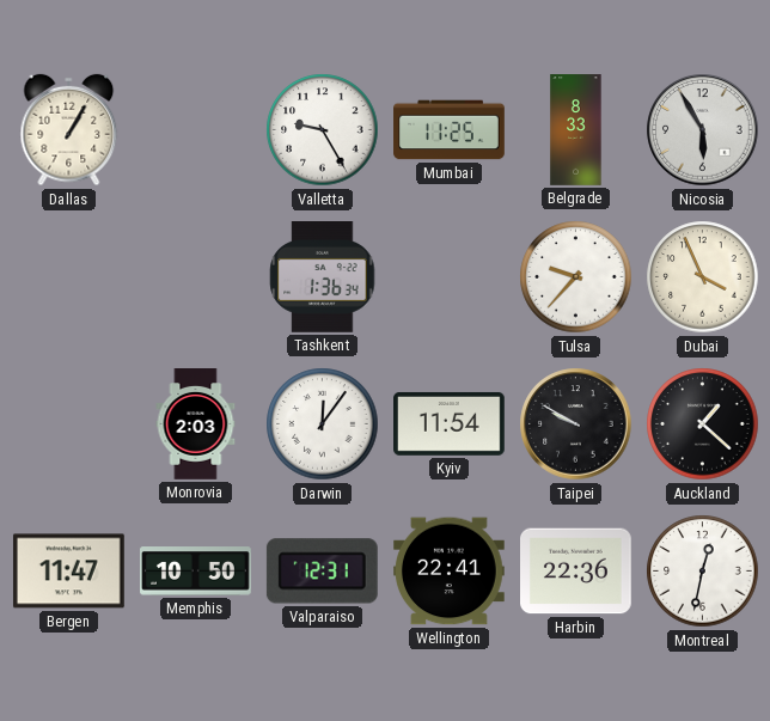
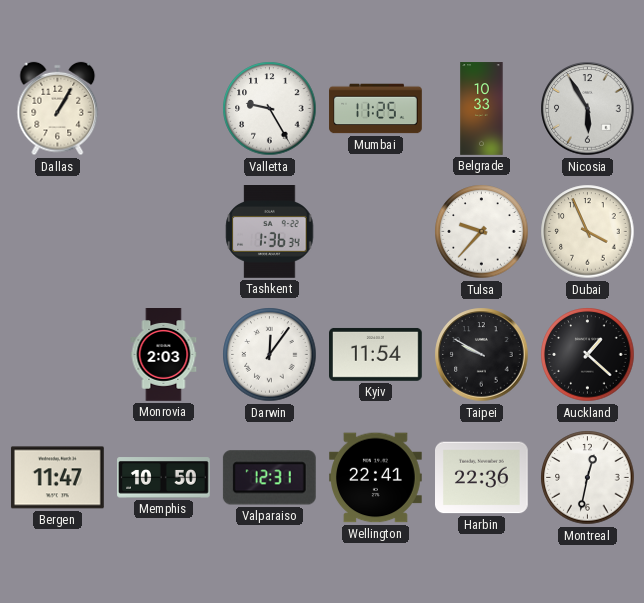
Belgrade: 8:33 -> 10:33
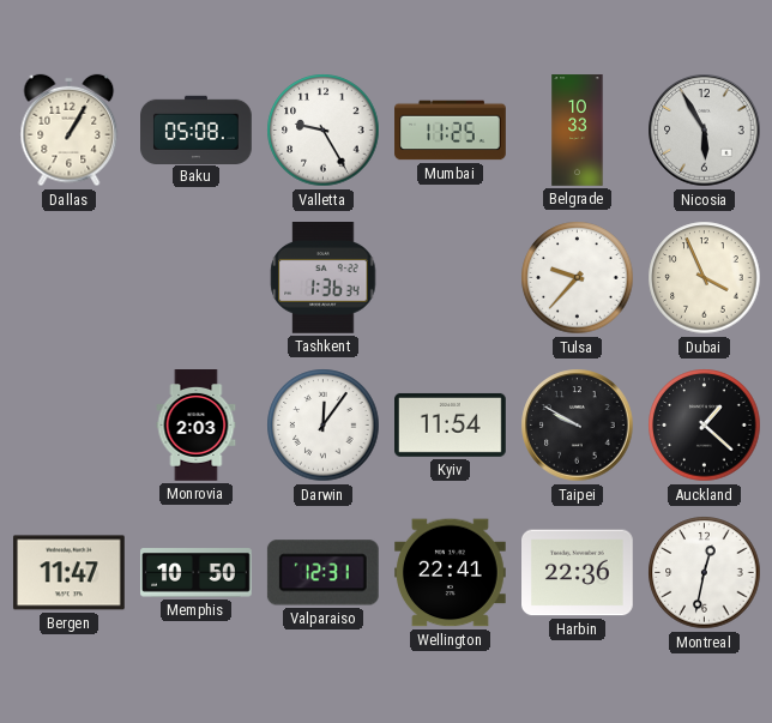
Baku: none -> 05:08
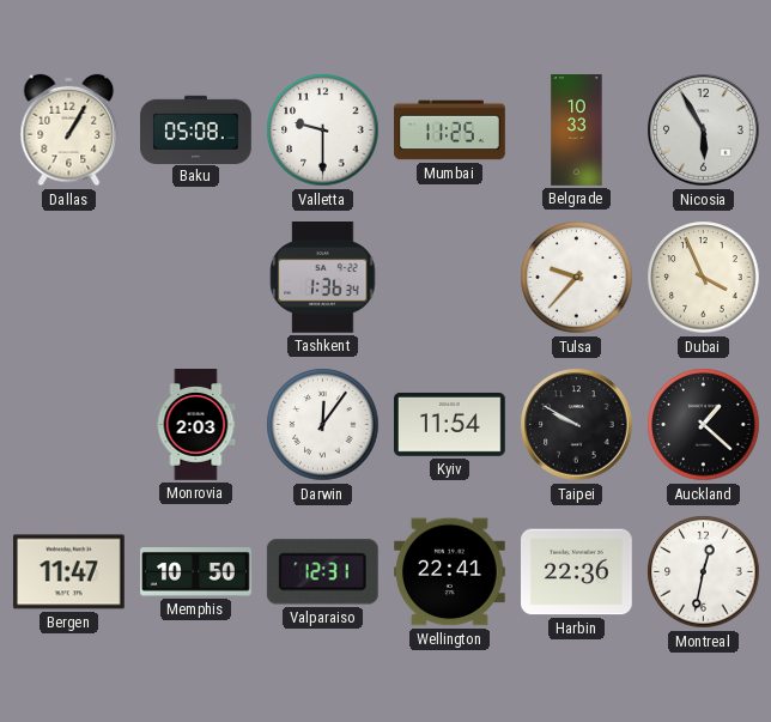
Valletta: 9:25 -> 9:30
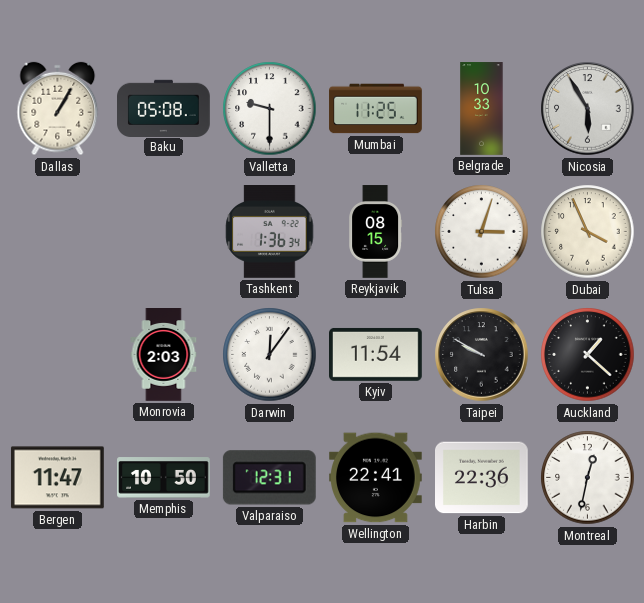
Reykjavik: none -> 08:15
Tulsa: 9:37 -> 3:03
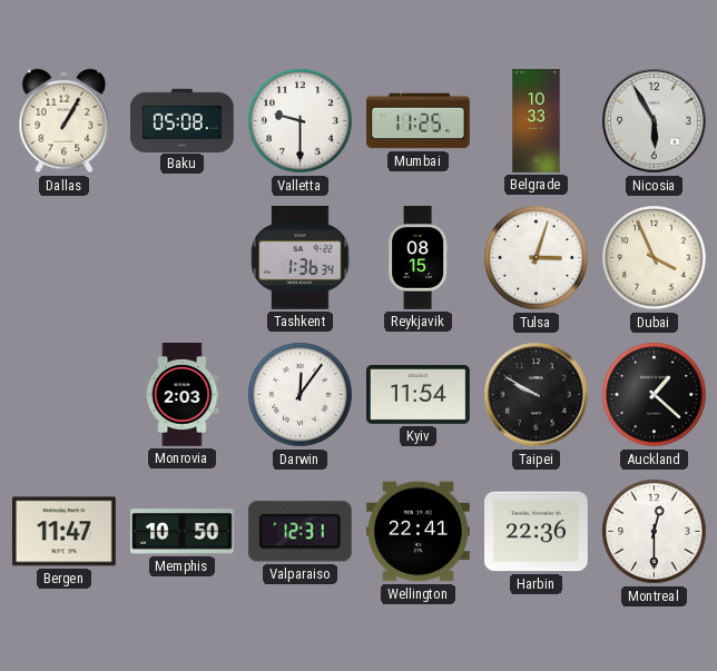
Montreal: 12:32 -> 12:30
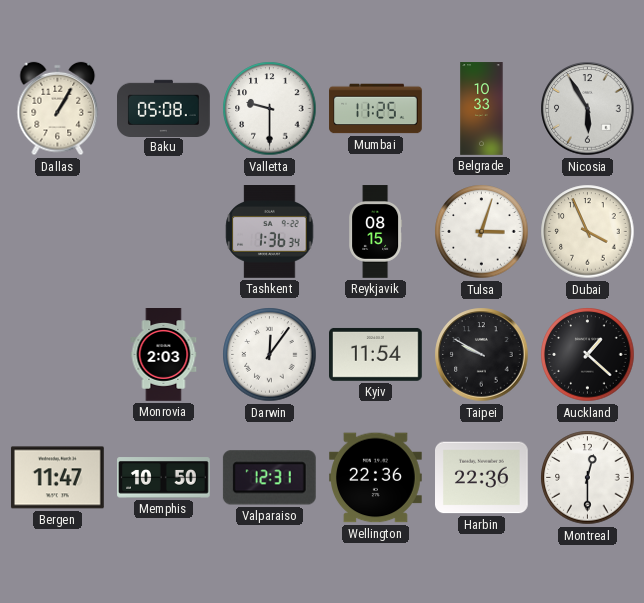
Wellington: 22:41 -> 22:36
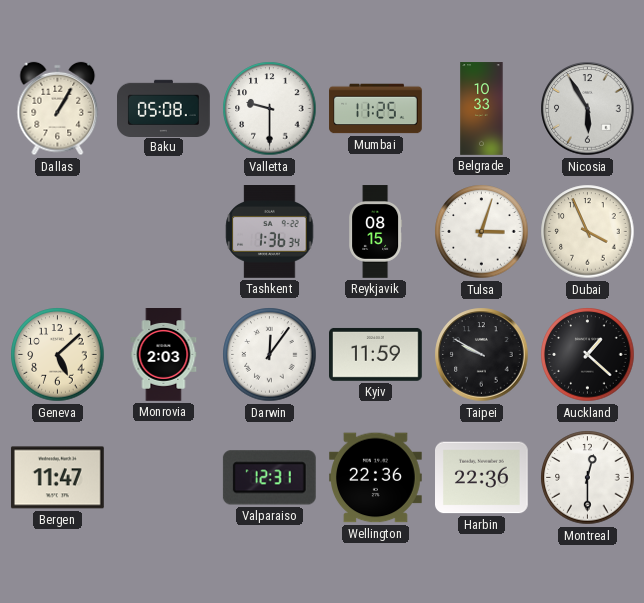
Geneva: none -> 5:08
Kyiv: 11:54 -> 11:59
Memphis: 10:50 -> none
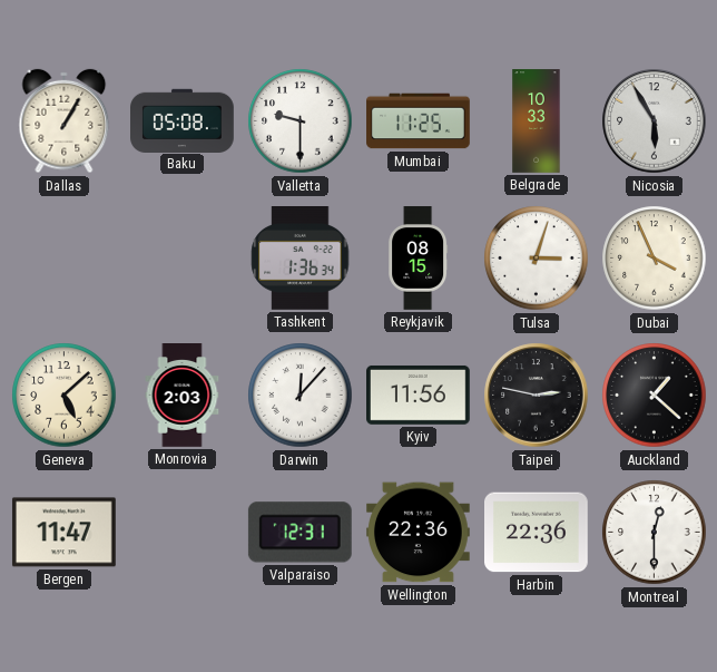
Darwin: 12:06 -> 12:07
Kyiv: 11:59 -> 11:56
Taipei: 9:50 -> 2:47
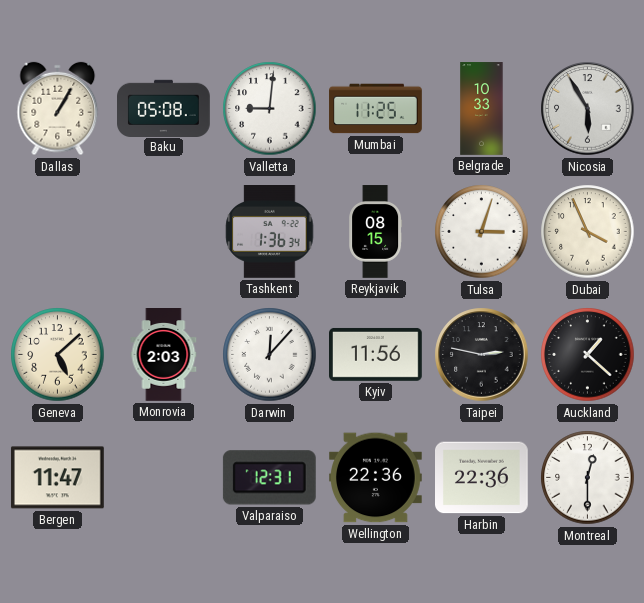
Valletta: 9:30 -> 9:01
